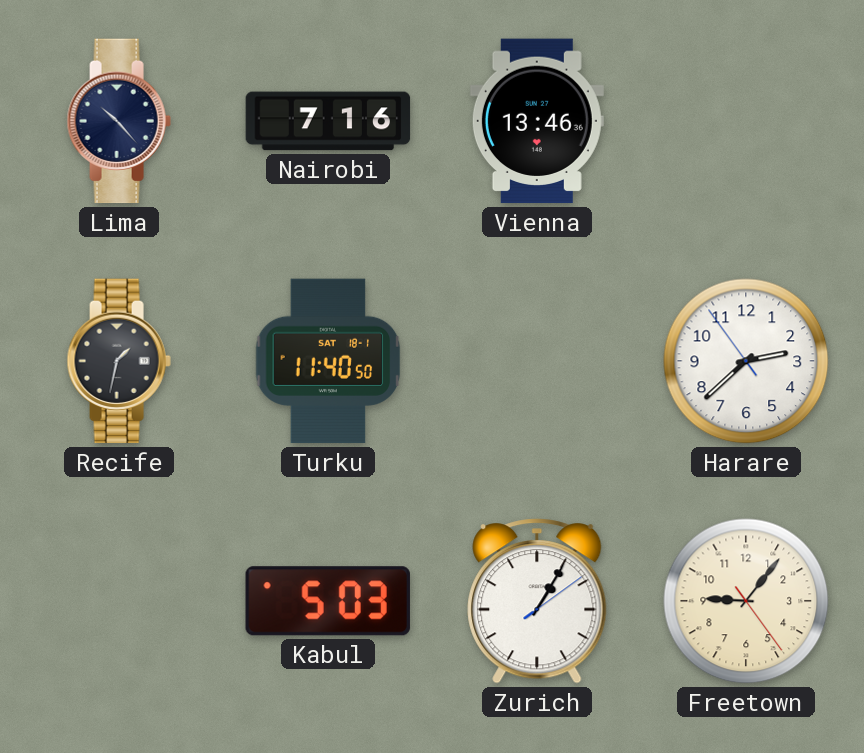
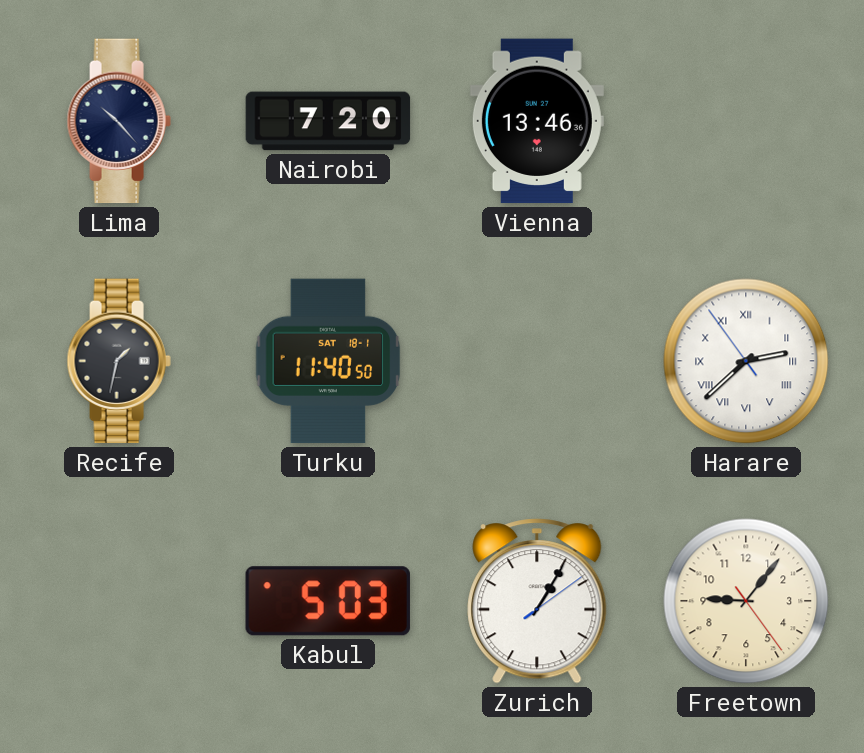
Nairobi: 7:16 -> 7:20
Harare numerals: Arabic -> Roman
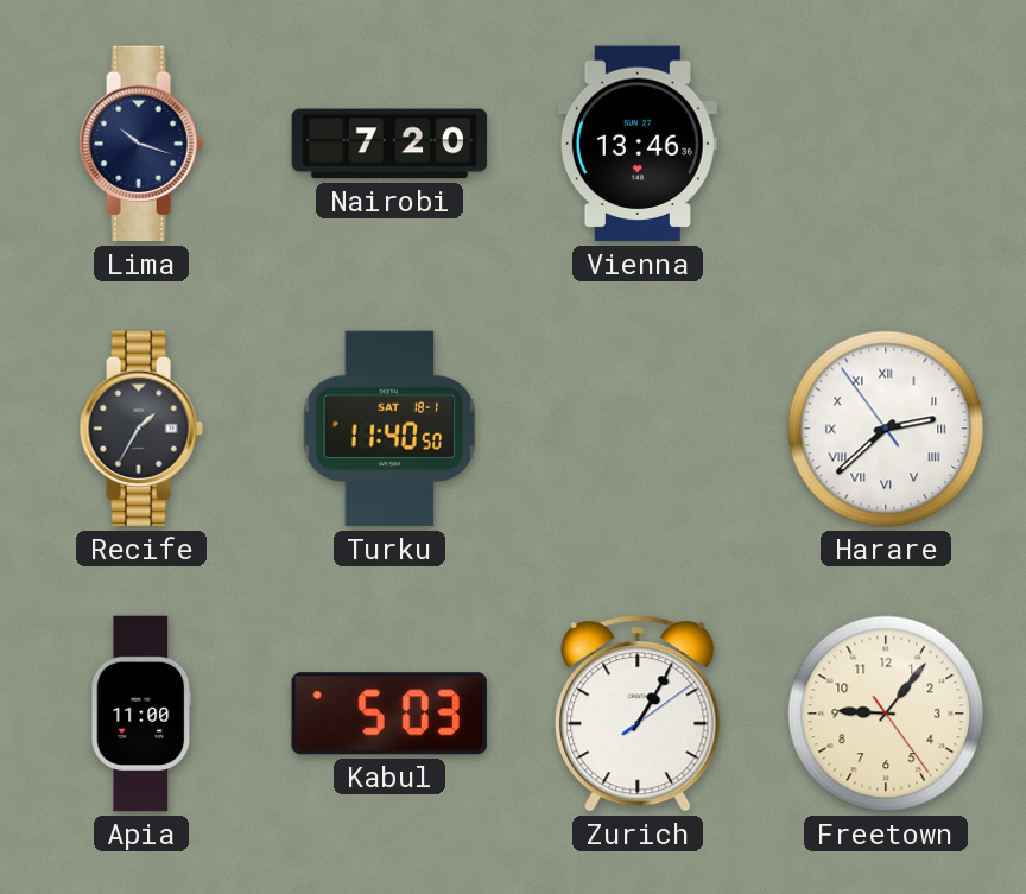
Lima: 10:23 -> 10:18
Recife: 1:32 -> 1:35
Apia: none -> 11:00
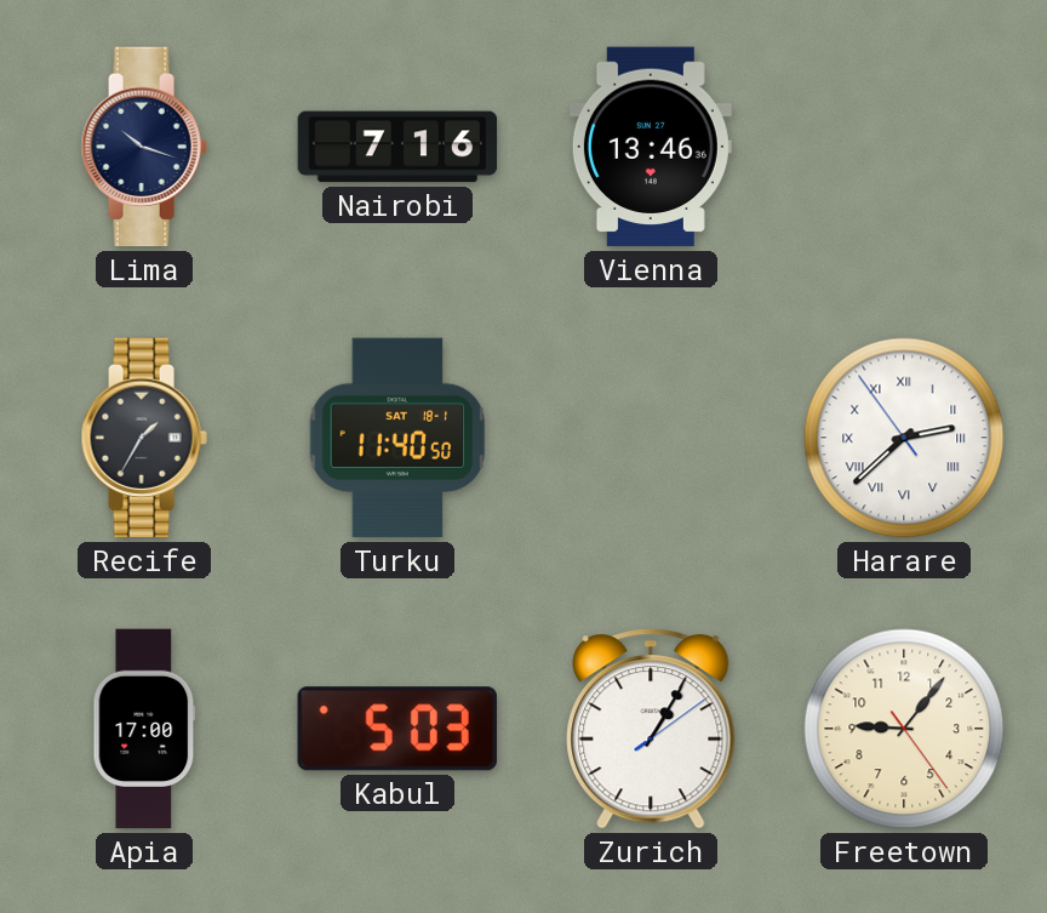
Nairobi: 7:20 -> 7:16
Apia: 11:00 -> 17:00
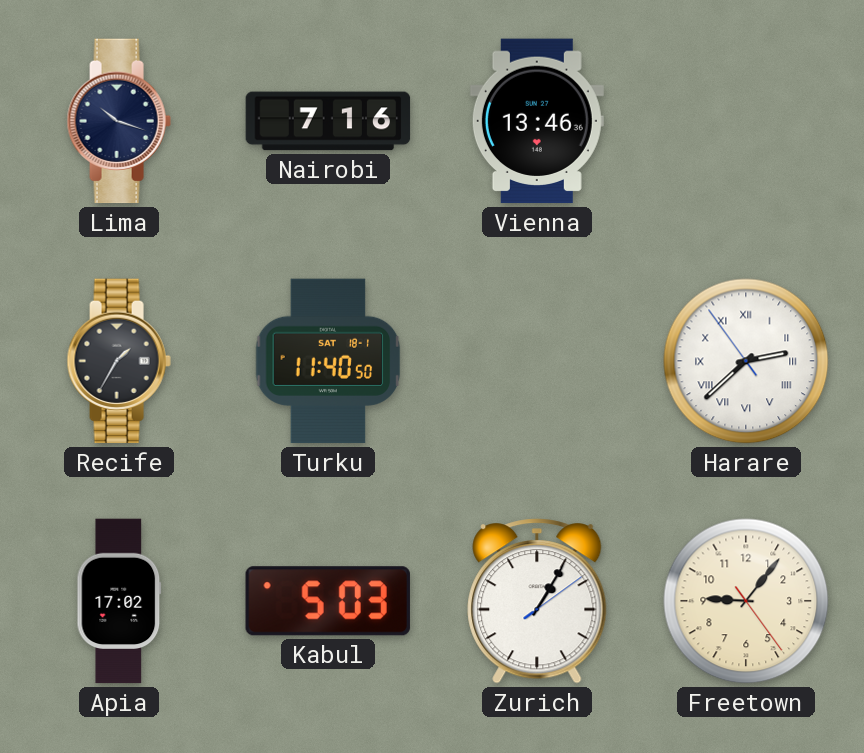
Apia: 17:00 -> 17:02
